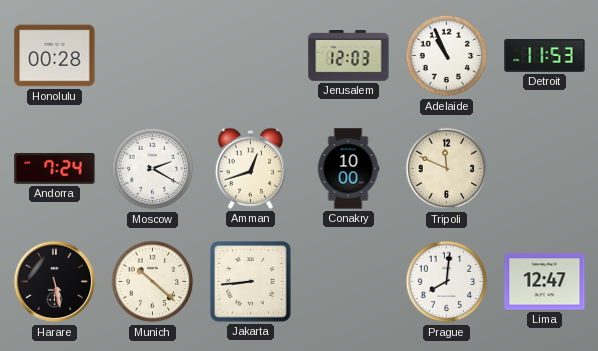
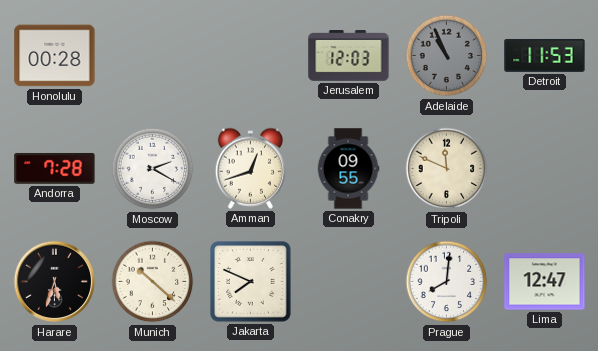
Adelaide dial: white -> grey
Andorra: 7:24 -> 7:28
Conakry: 10:00 -> 09:55
Harare: 5:28 -> 5:33
Jakarta: 8:44 -> 7:49
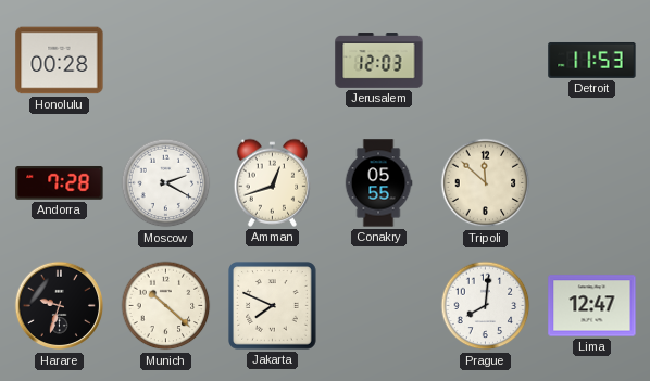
Adelaide: 10:56 -> none
Conakry: 09:55 -> 05:55
Tripoli: 11:49 -> 11:52
Harare: 5:33 -> 9:33
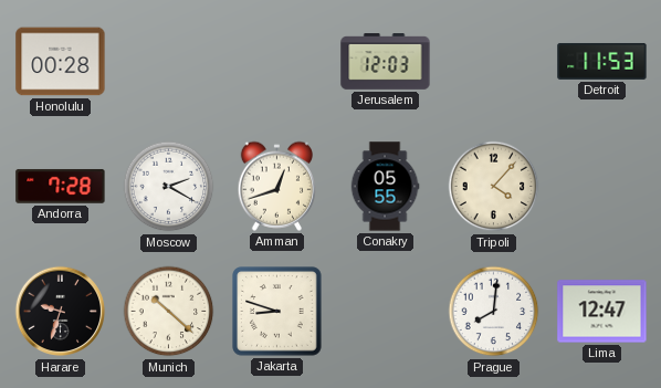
Tripoli: 11:52 -> 4:07
Jakarta: 7:49 -> 8:48
